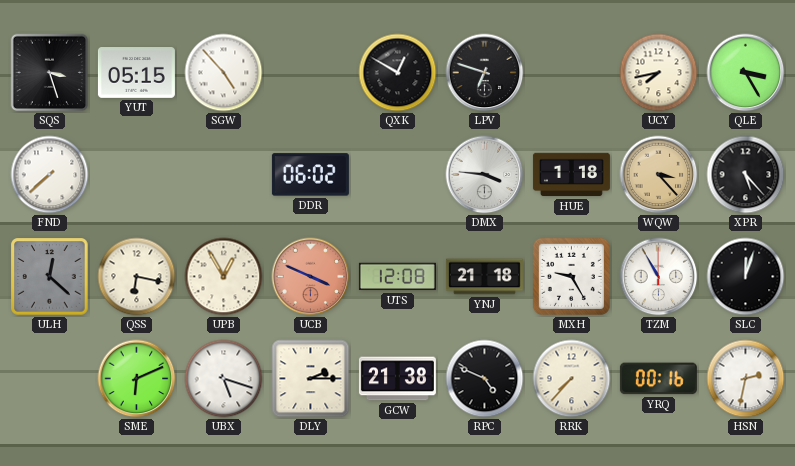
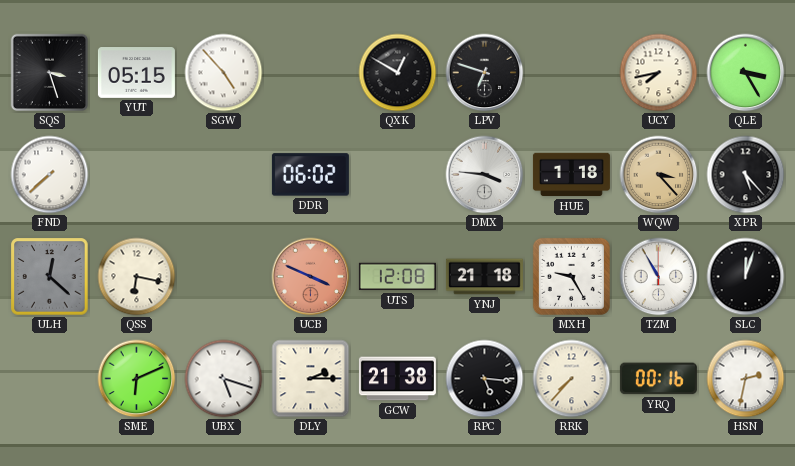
UPB: 12:55 -> none
RPC: 4:49 -> 5:16
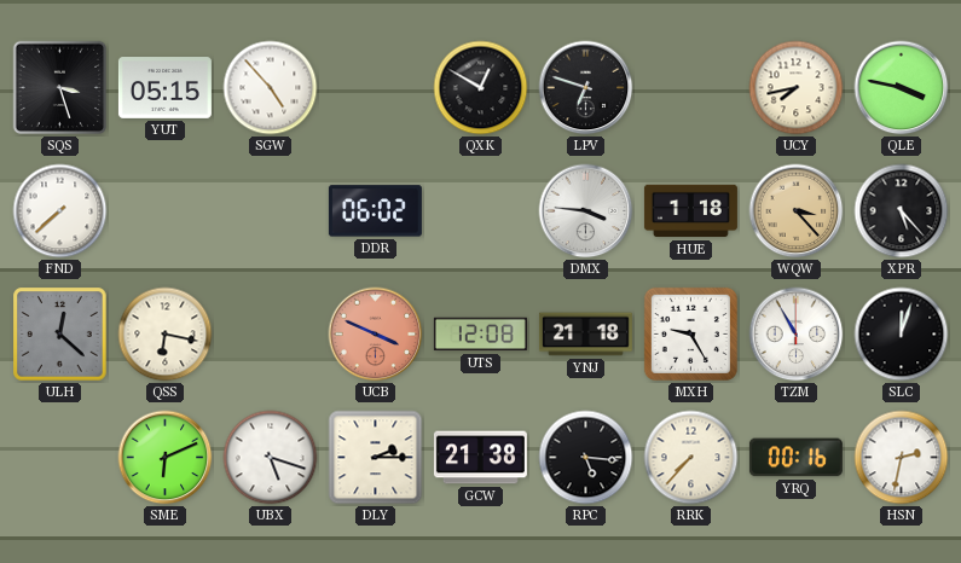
QLE: 3:25 -> 3:47
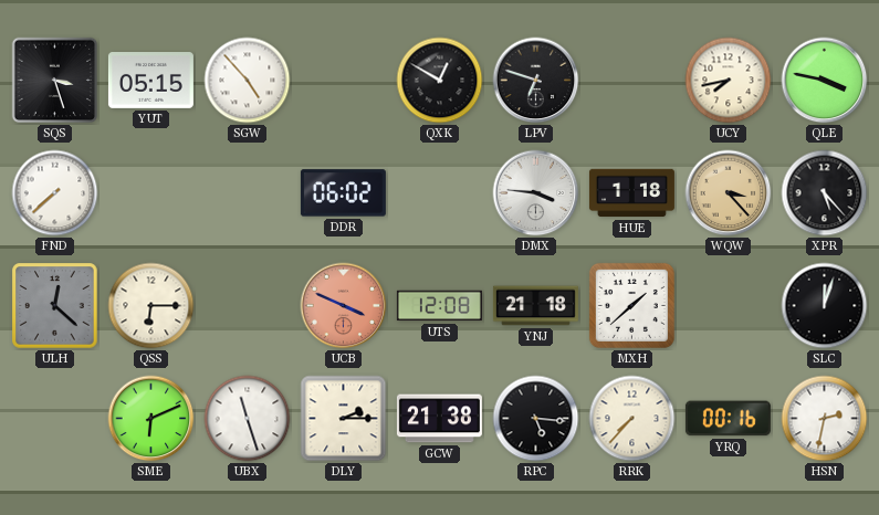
QSS: 6:17 -> 6:15
MXH: 9:25 -> 1:38
TZM: 10:55 -> none
UBX: 5:18 -> 11:27
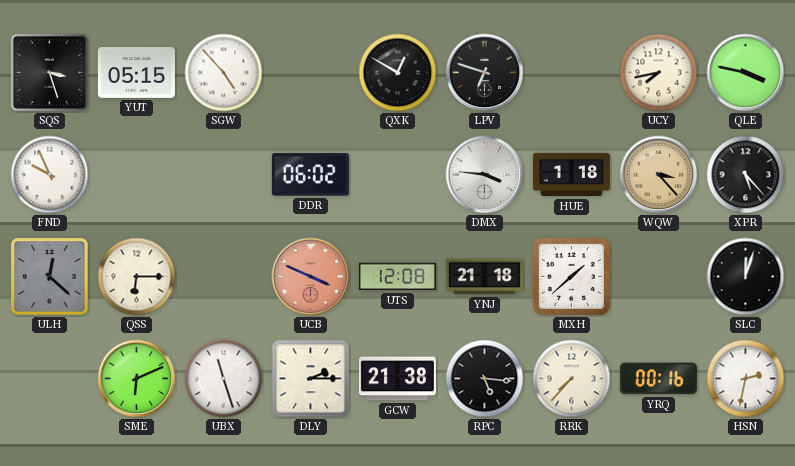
FND: 7:38 -> 9:56
